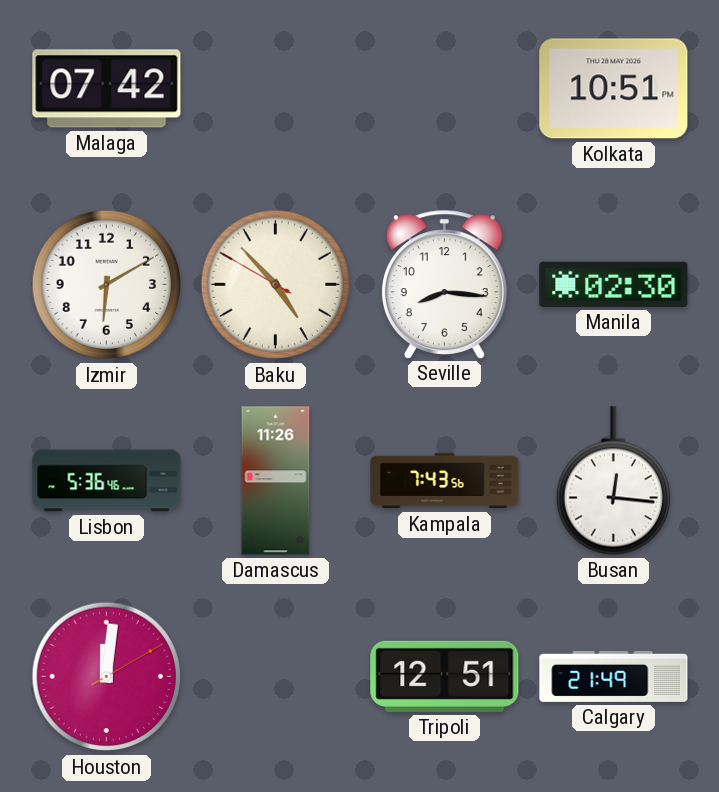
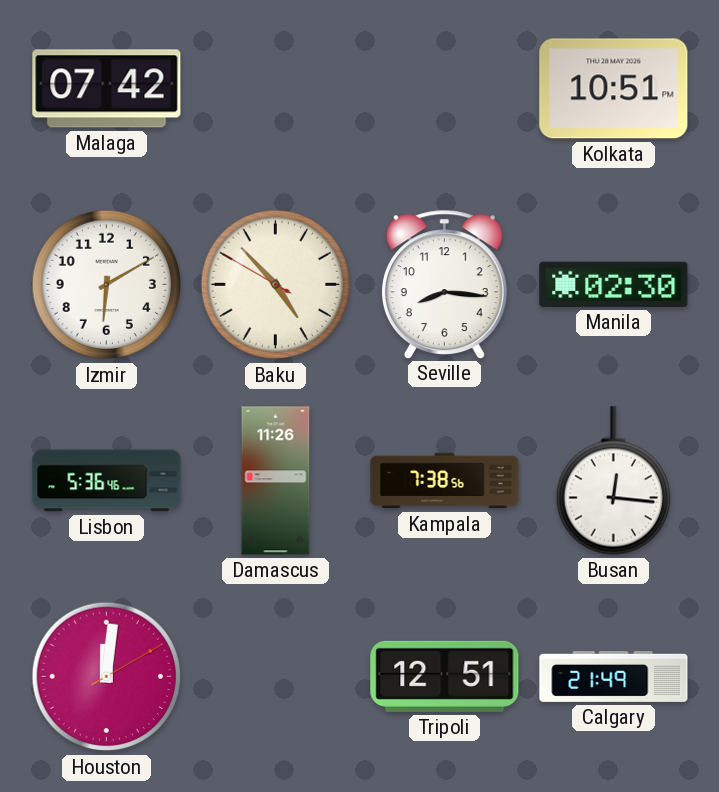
Kampala: 7:43 -> 7:38
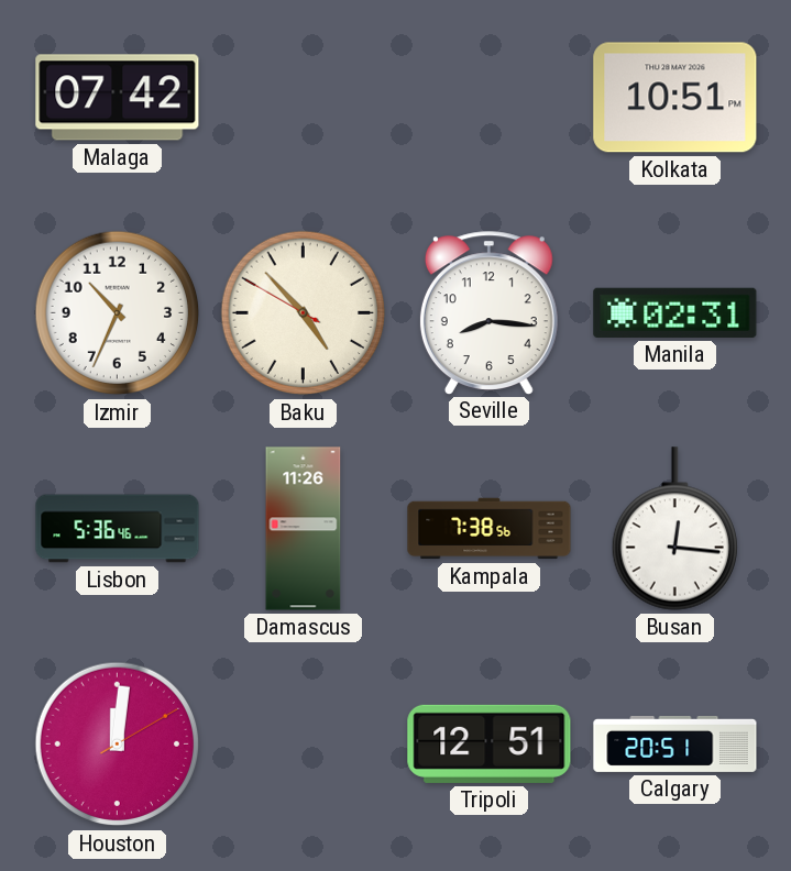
Izmir: 6:10 -> 10:34
Manila: 02:30 -> 02:31
Calgary: 21:49 -> 20:51
